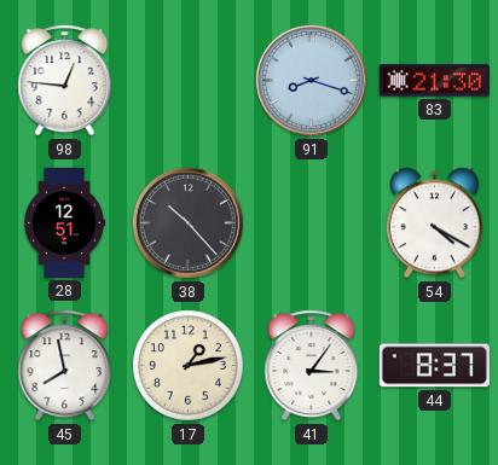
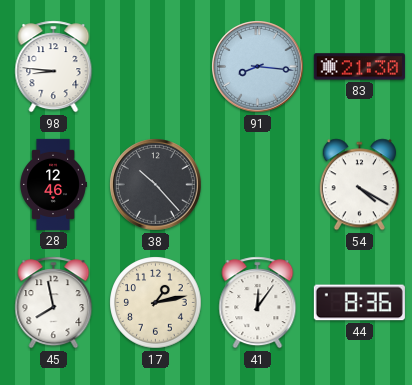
98: 12:46 -> 8:46
91: 8:18 -> 8:16
28: 12:51 -> 12:46
41: 3:06 -> 12:06
44: 8:37 -> 8:36
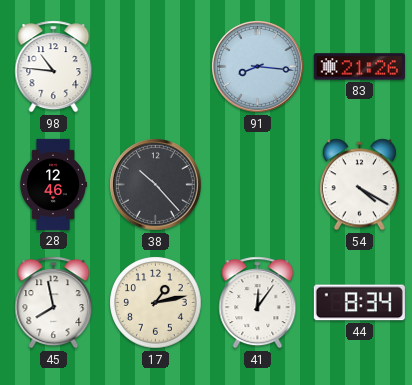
98: 8:46 -> 10:46
83: 21:30 -> 21:26
44: 8:36 -> 8:34
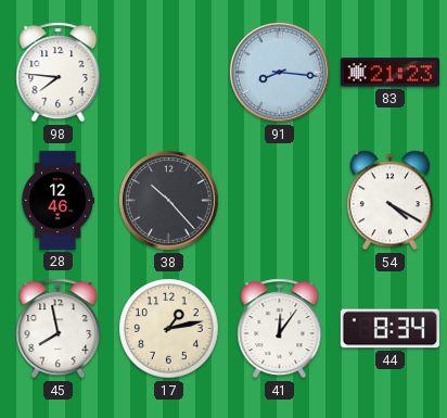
98: 10:46 -> 7:46
83: 21:26 -> 21:23
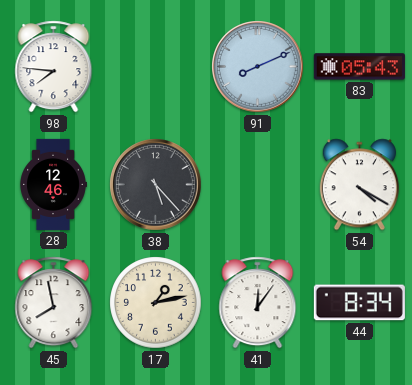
91: 8:16 -> 8:11
83: 21:23 -> 05:43
38: 10:23 -> 5:23
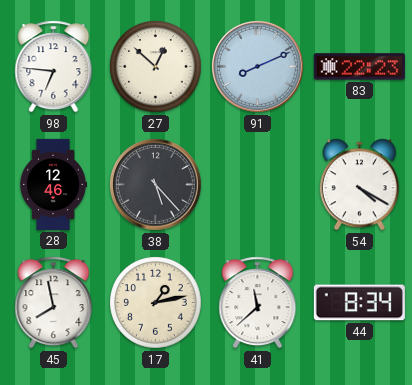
98: 7:46 -> 6:46
27: none -> 12:52
83: 05:43 -> 22:23
41: 12:06 -> 11:38
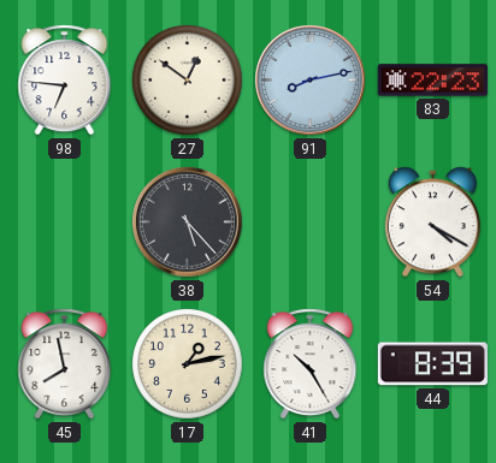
27: 12:52 -> 12:51
91: 8:11 -> 8:13
28: 12:46 -> none
41: 11:38 -> 10:25
44: 8:34 -> 8:39
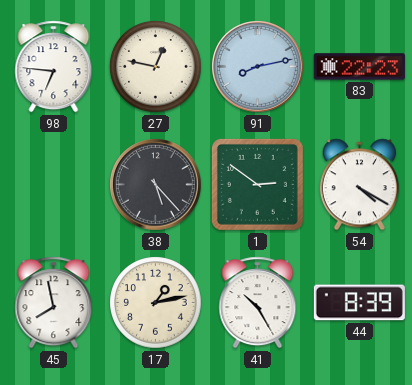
27: 12:51 -> 12:47
1: none -> 2:51
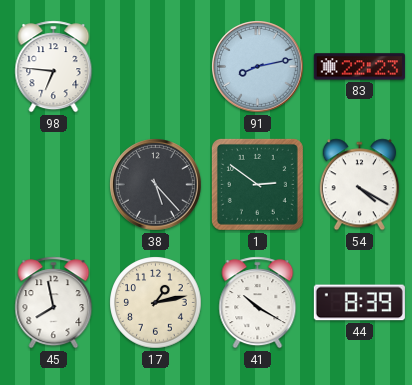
27: 12:47 -> none
41: 10:25 -> 10:20
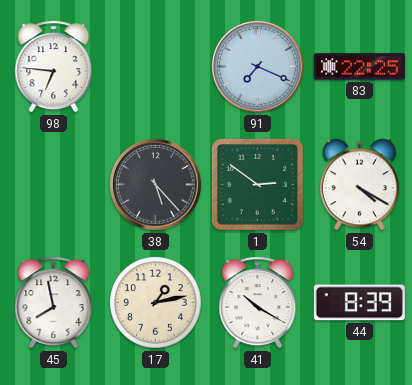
91: 8:13 -> 7:19
83: 22:23 -> 22:25
